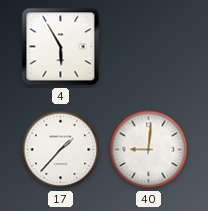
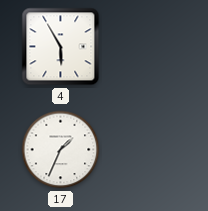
17: 1:37 -> 1:34
40: 9:01 -> none
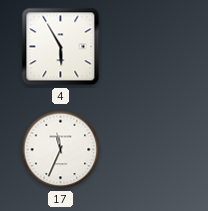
17: 1:34 -> 11:34
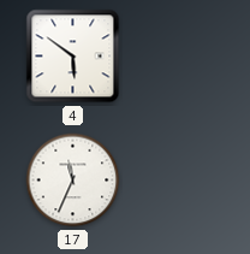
4: 5:55 -> 5:51
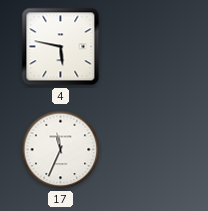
4: 5:51 -> 5:47
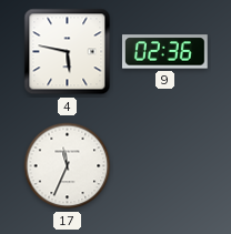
9: none -> 02:36
